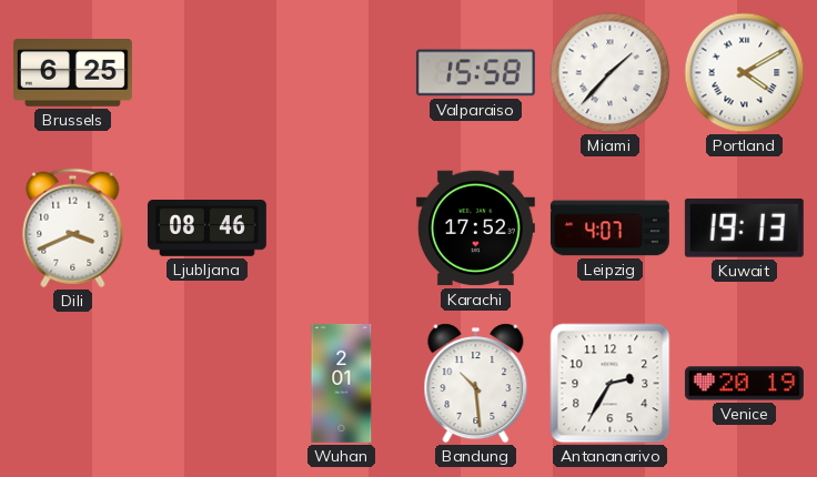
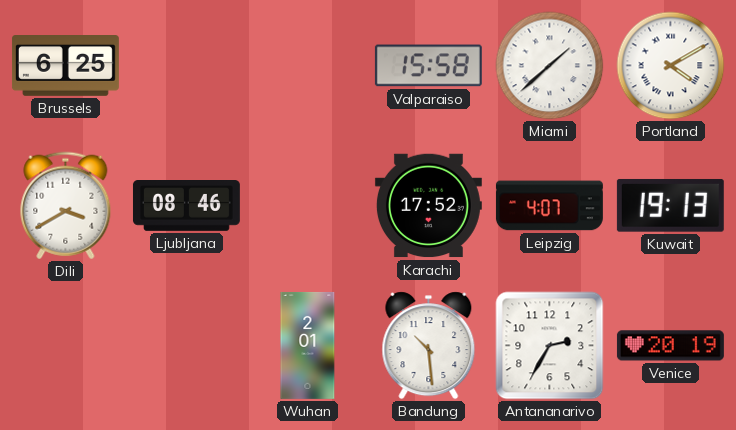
Miami: 1:37 -> 1:38
Dili: 3:41 -> 3:40
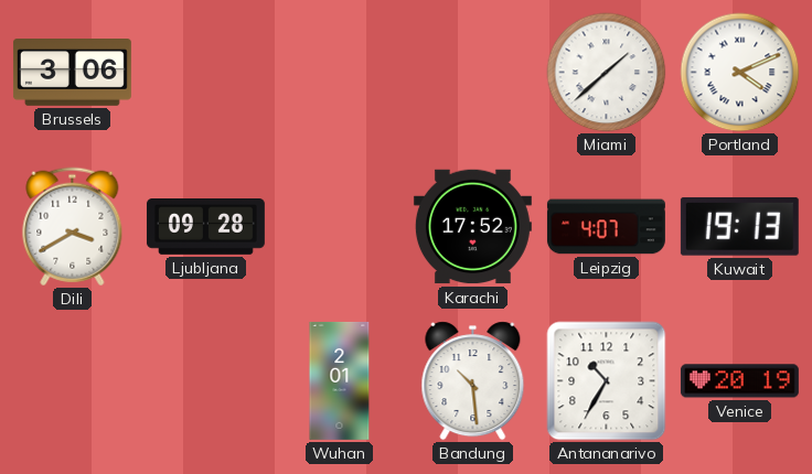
Brussels: 6:25 -> 3:06
Valparaiso: 15:58 -> none
Portland: 4:10 -> 4:11
Ljubljana: 08:46 -> 09:28
Antananarivo: 2:35 -> 10:35
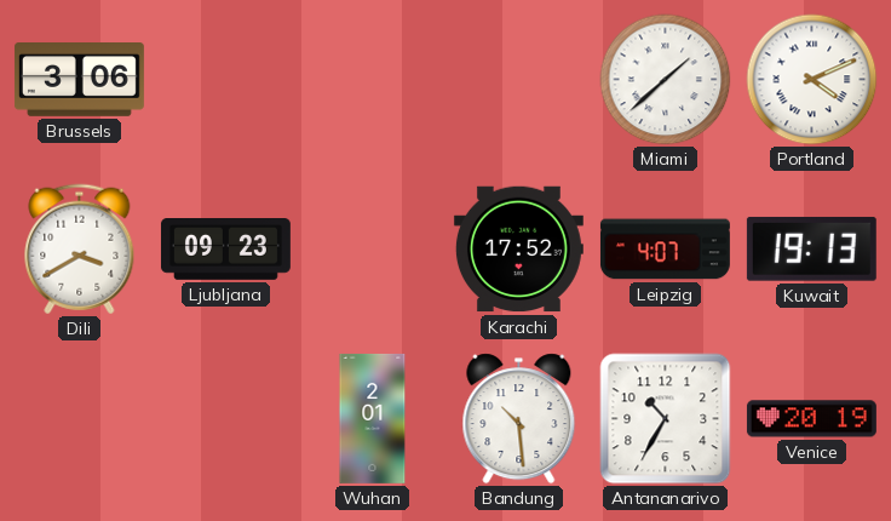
Ljubljana: 09:28 -> 09:23
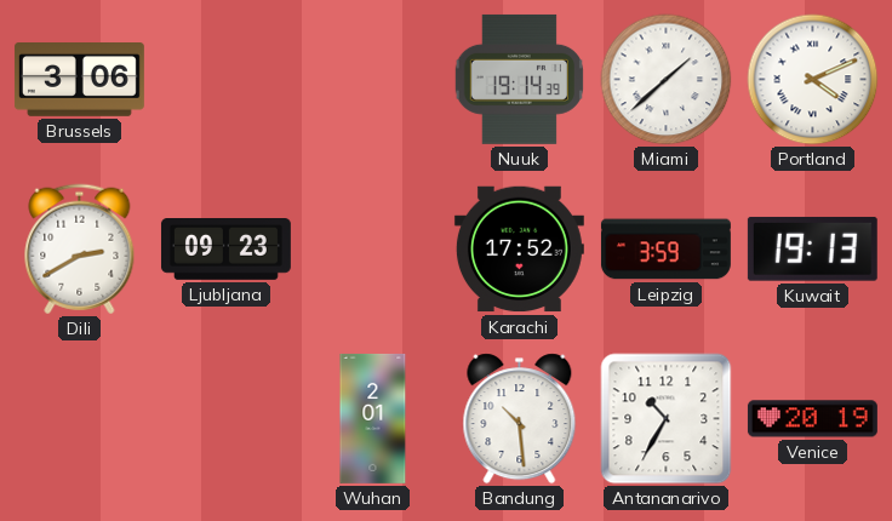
Nuuk: none -> 19:14
Dili: 3:40 -> 2:40
Leipzig: 4:07 -> 3:59
